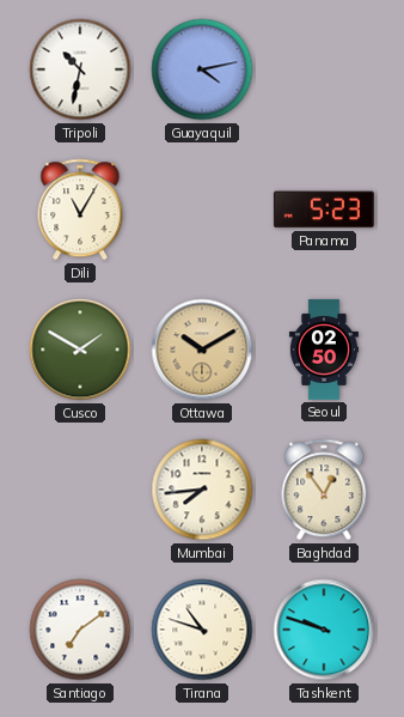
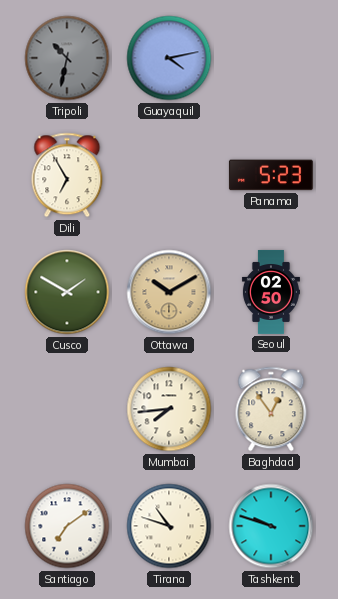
Tripoli dial: white -> grey
Dili: 11:05 -> 6:55
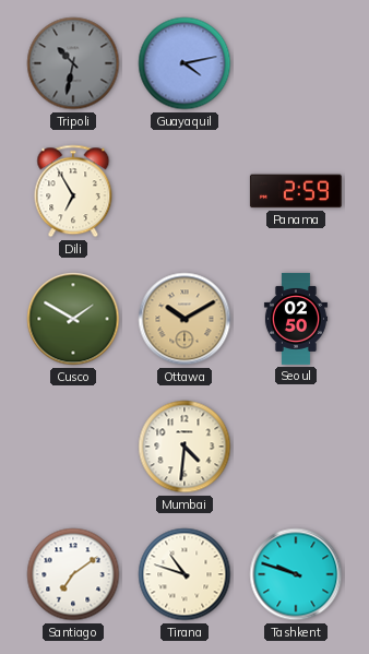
Panama: 5:23 -> 2:59
Mumbai: 7:44 -> 4:31
Baghdad: 12:54 -> none
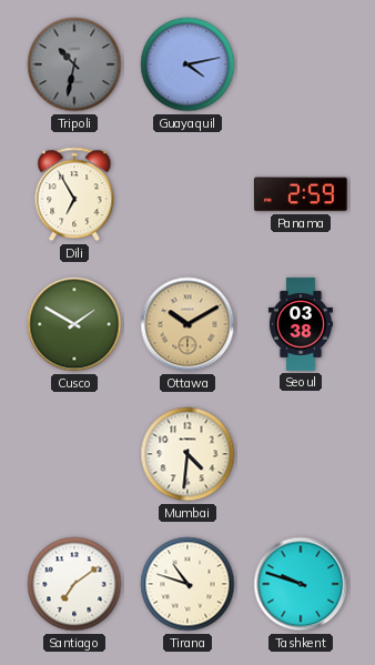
Seoul: 02:50 -> 03:38
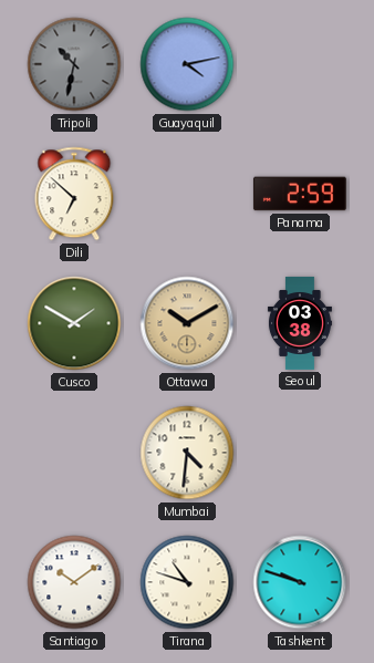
Dili: 6:55 -> 6:52
Santiago: 7:09 -> 10:09
